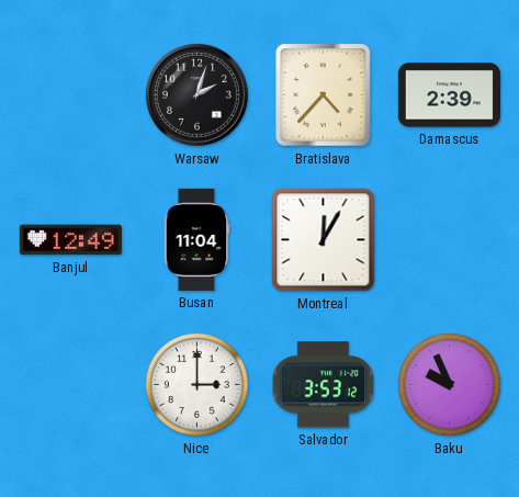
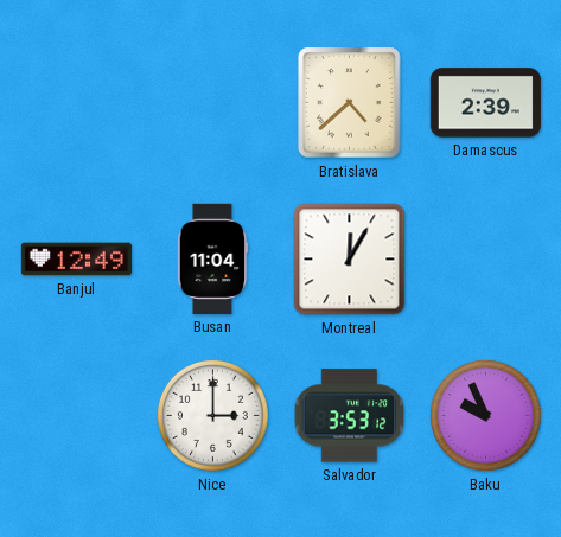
Warsaw: 2:03 -> none
Bratislava: 4:37 -> 4:38
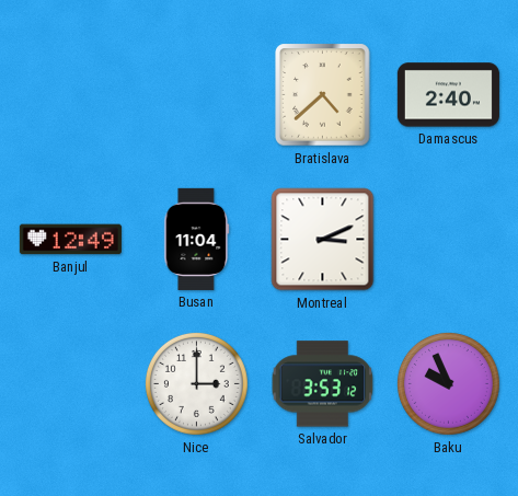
Damascus: 2:39 -> 2:40
Montreal: 12:05 -> 3:11
